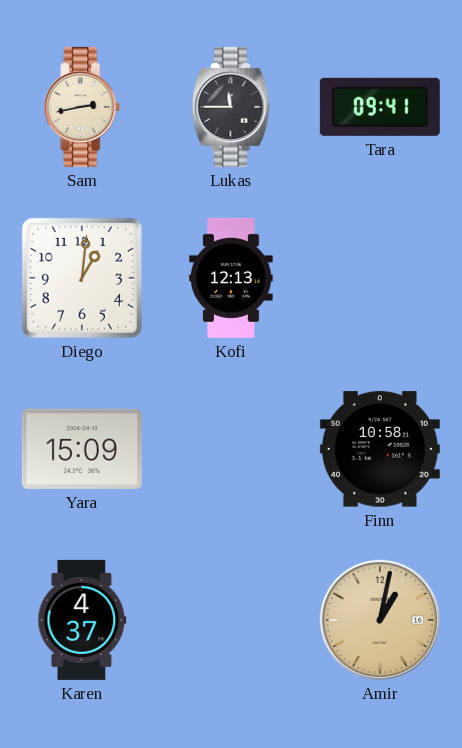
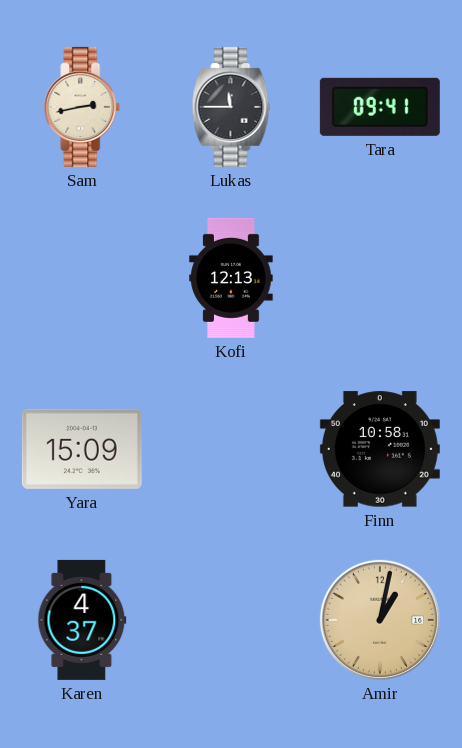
Diego: 1:01 -> none
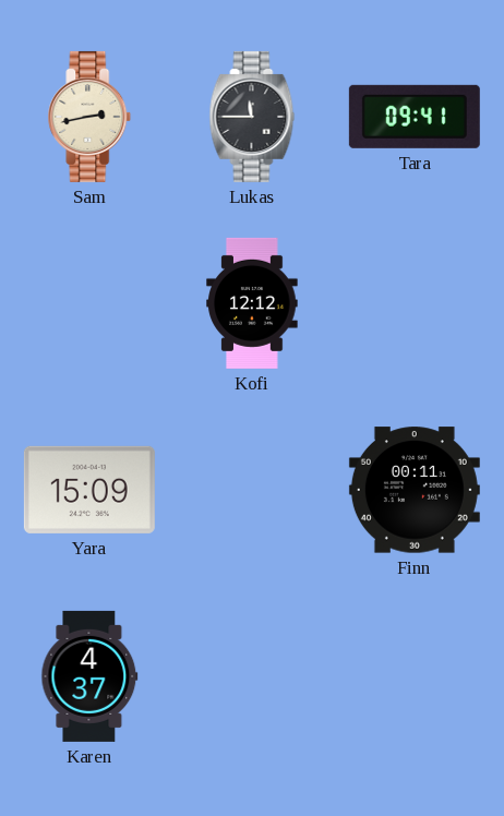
Kofi: 12:13 -> 12:12
Finn: 10:58 -> 00:11
Amir: 1:02 -> none
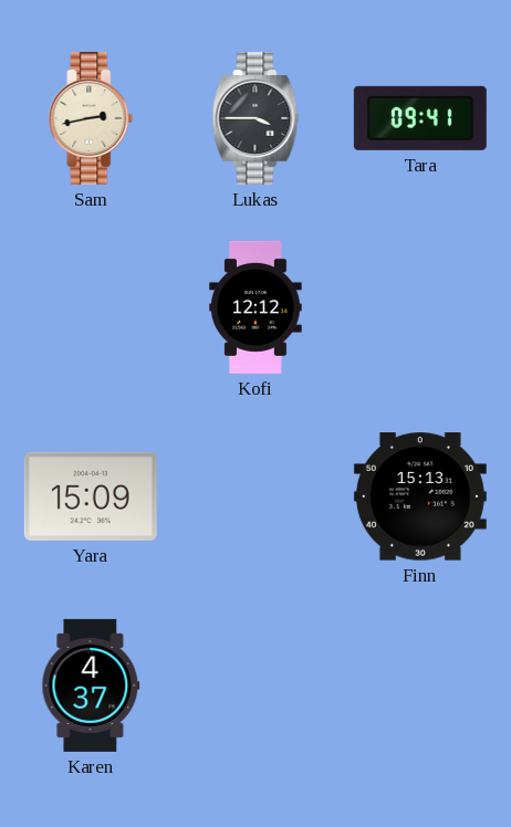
Lukas: 11:45 -> 3:45
Finn: 00:11 -> 15:13
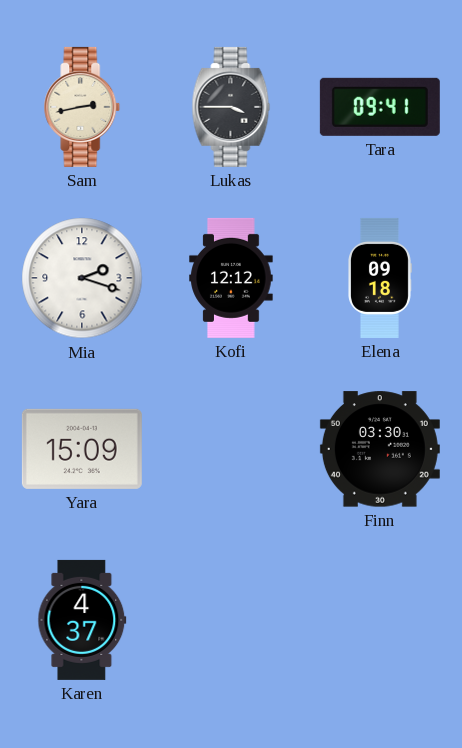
Mia: none -> 2:18
Elena: none -> 09:18
Finn: 15:13 -> 03:30
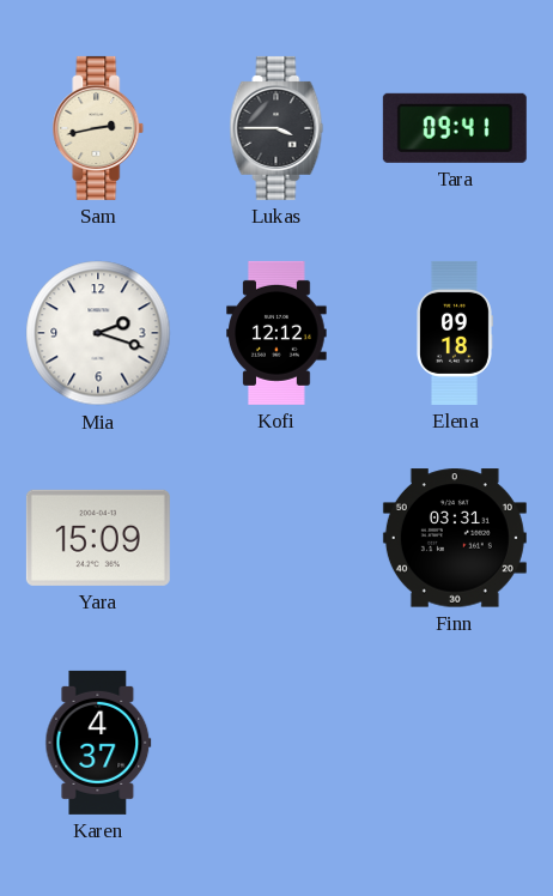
Finn: 03:30 -> 03:31
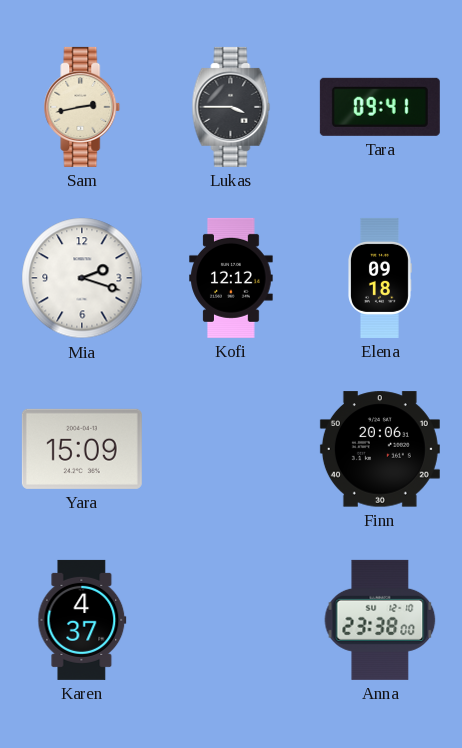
Finn: 03:31 -> 20:06
Anna: none -> 23:38
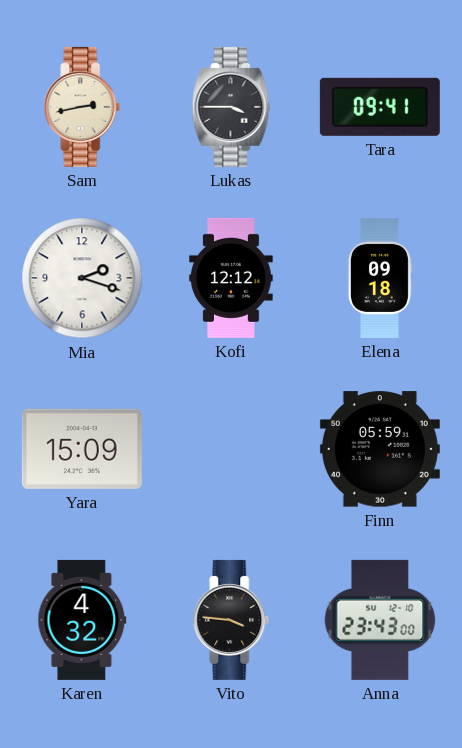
Finn: 20:06 -> 05:59
Karen: 4:37 -> 4:32
Vito: none -> 3:46
Anna: 23:38 -> 23:43
